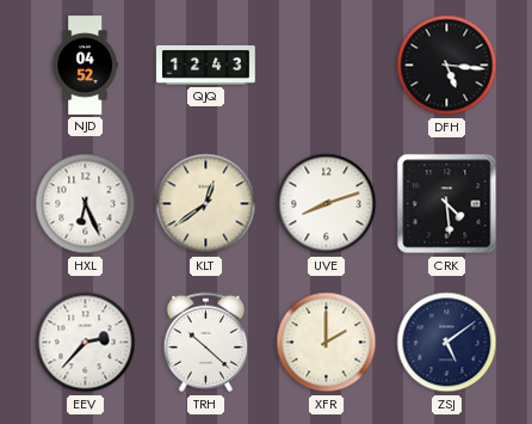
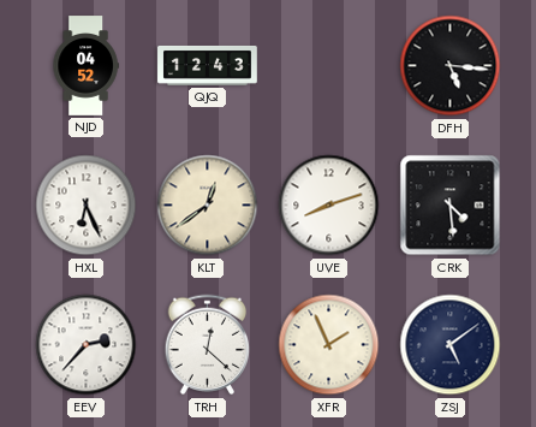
TRH: 10:22 -> 12:22
XFR: 2:00 -> 1:56
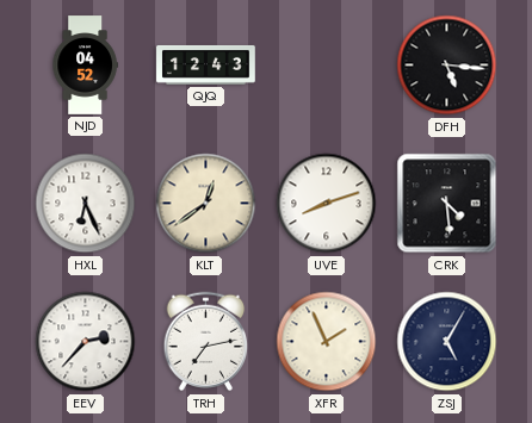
TRH: 12:22 -> 7:13
ZSJ: 5:09 -> 5:05
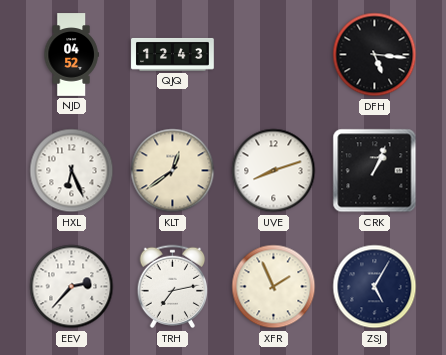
CRK: 4:29 -> 1:04
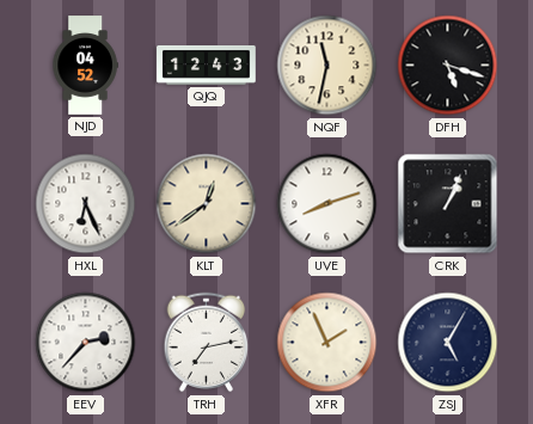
NQF: none -> 11:32
DFH: 5:16 -> 5:18
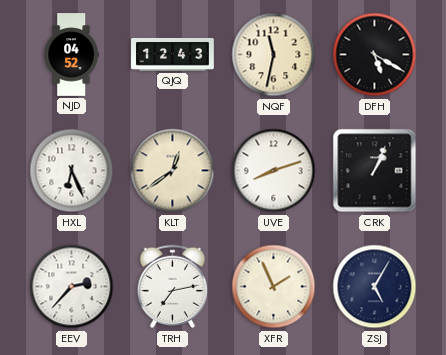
DFH: 5:18 -> 5:20
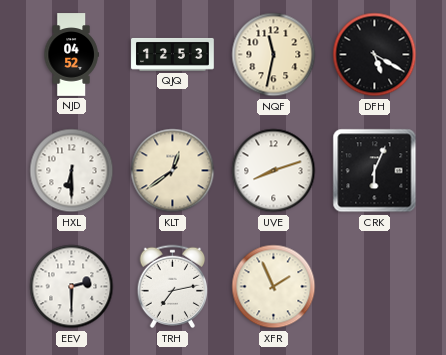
QJQ: 12:43 -> 12:53
HXL: 6:26 -> 6:30
CRK: 1:04 -> 6:04
EEV: 2:37 -> 2:30
ZSJ: 5:05 -> none
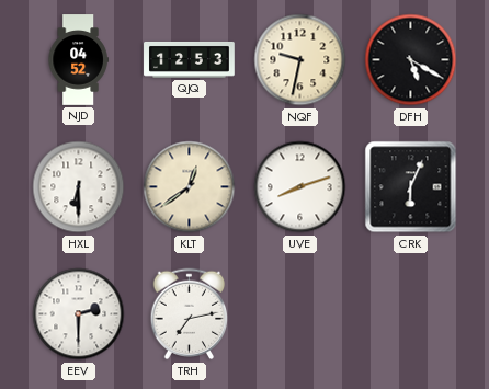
NQF: 11:32 -> 9:32
XFR: 1:56 -> none
